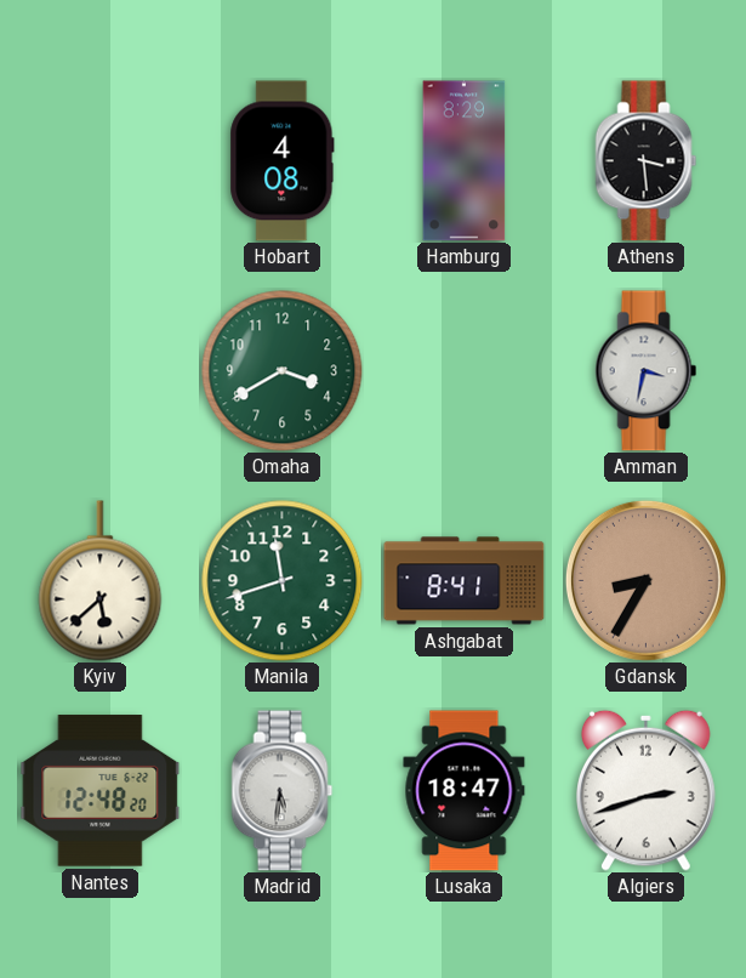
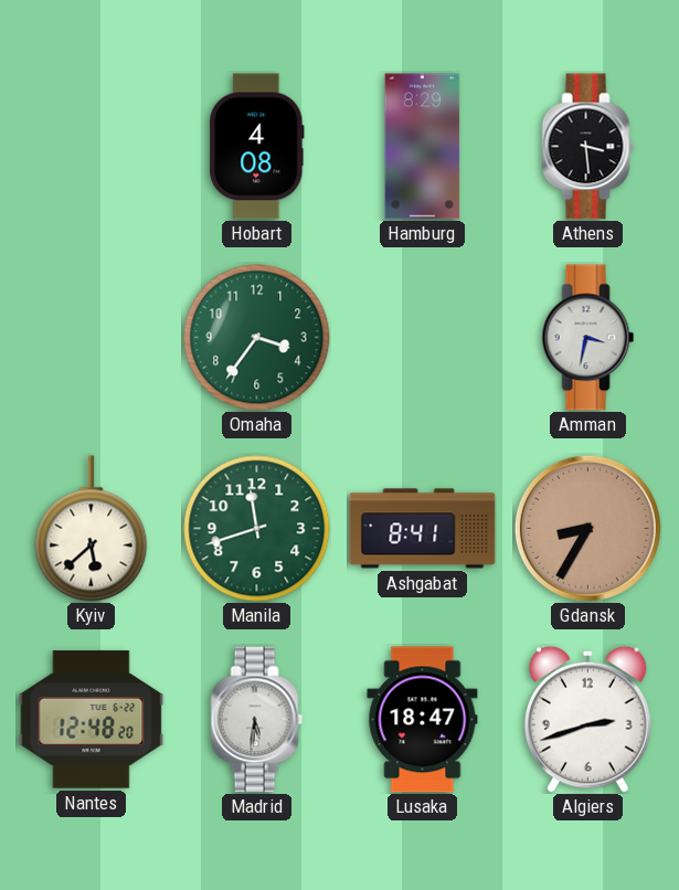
Omaha: 3:40 -> 3:36
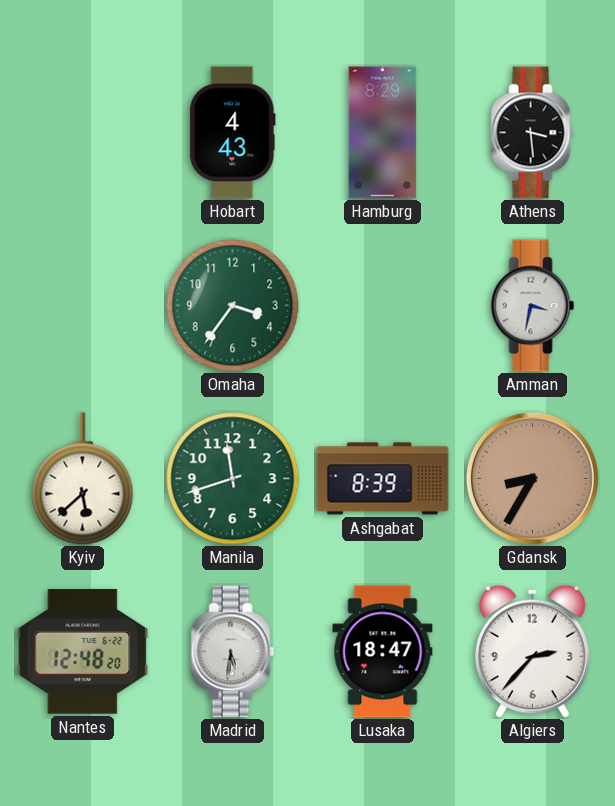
Hobart: 4:08 -> 4:43
Ashgabat: 8:41 -> 8:39
Algiers: 2:42 -> 2:37
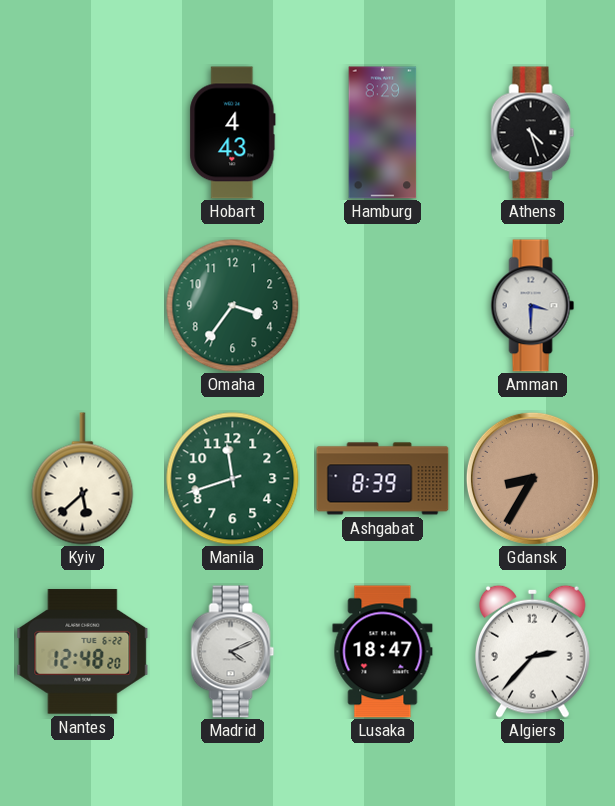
Athens: 3:29 -> 4:27
Amman: 3:32 -> 3:30
Madrid: 5:31 -> 4:11
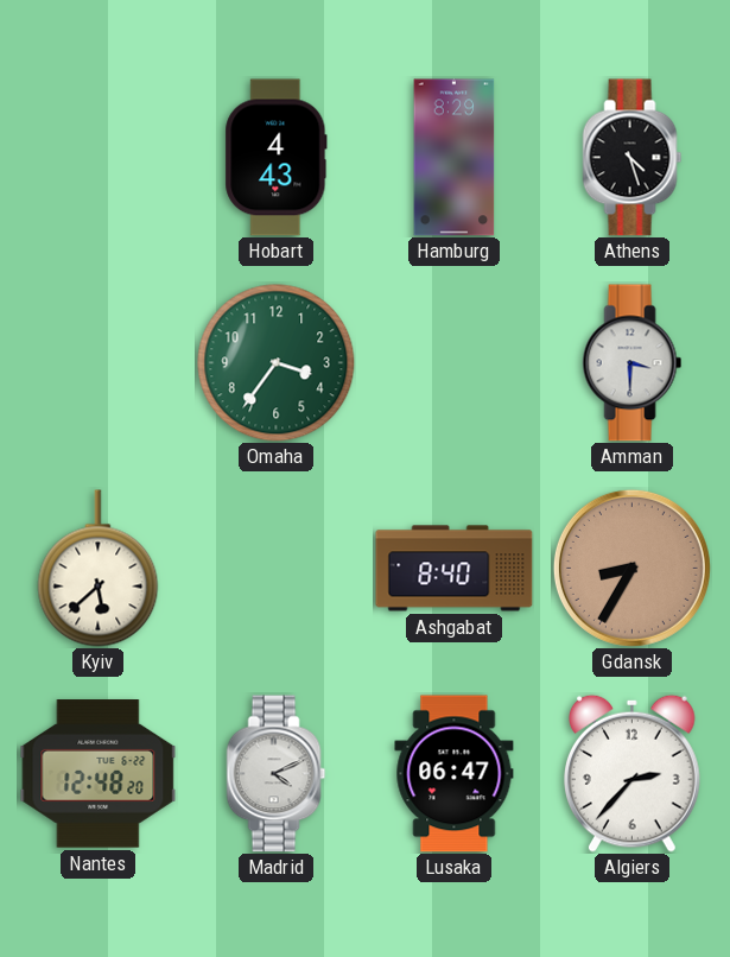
Manila: 11:42 -> none
Ashgabat: 8:39 -> 8:40
Lusaka: 18:47 -> 06:47
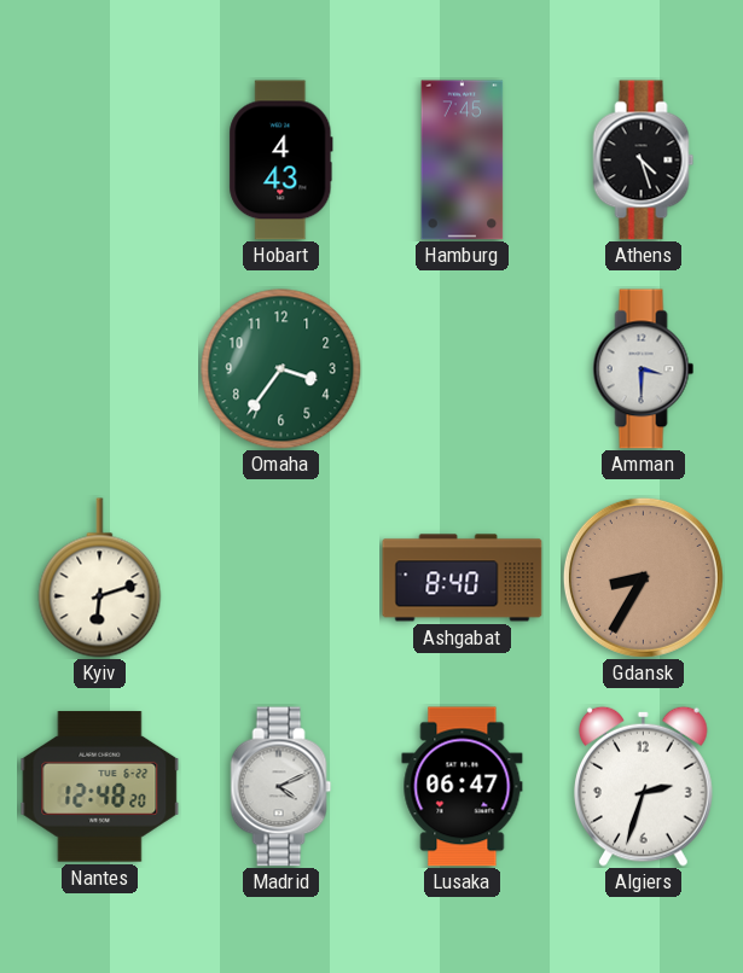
Hamburg: 8:29 -> 7:45
Kyiv: 5:38 -> 6:12
Algiers: 2:37 -> 2:33
